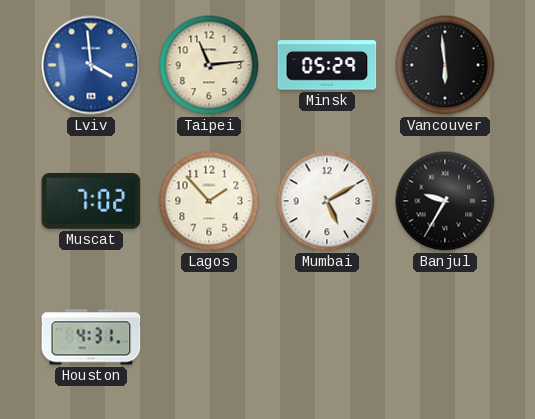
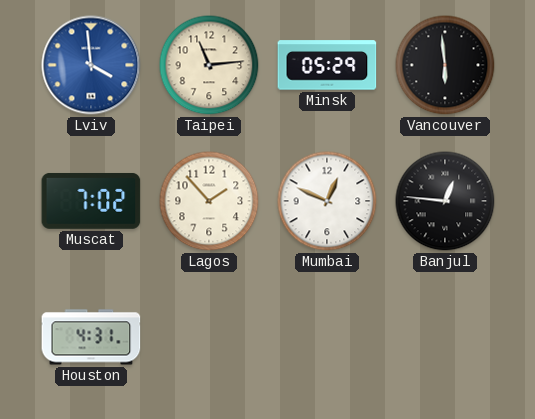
Mumbai: 5:10 -> 12:49
Banjul: 9:35 -> 12:46
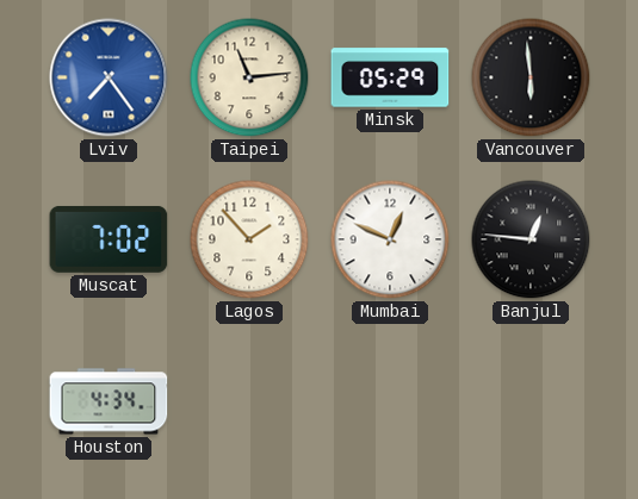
Lviv: 3:59 -> 7:24
Houston: 4:31 -> 4:34
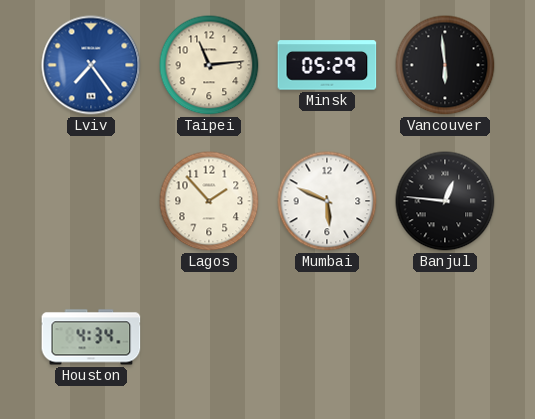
Muscat: 7:02 -> none
Mumbai: 12:49 -> 5:49
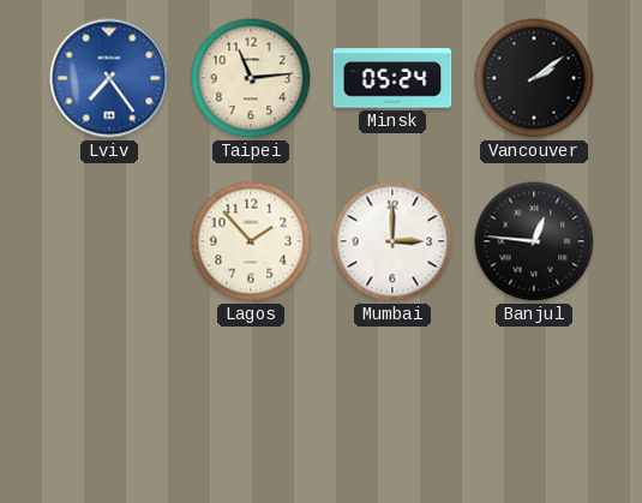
Minsk: 05:29 -> 05:24
Vancouver: 5:59 -> 2:09
Mumbai: 5:49 -> 3:00
Houston: 4:34 -> none
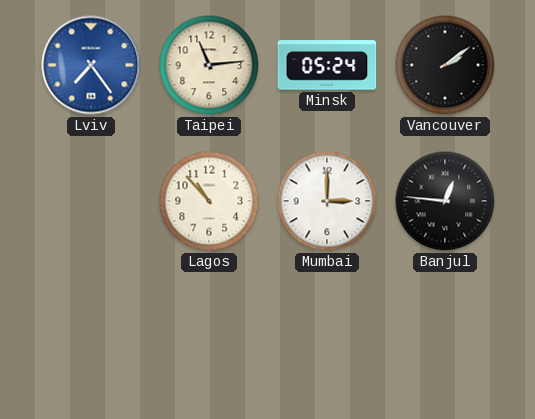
Lagos: 1:53 -> 10:53
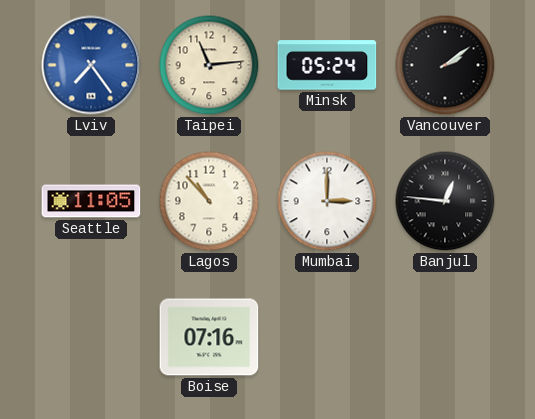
Seattle: none -> 11:05
Boise: none -> 07:16
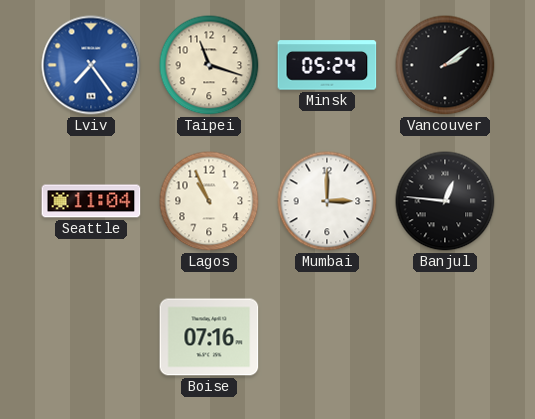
Taipei: 11:14 -> 11:18
Seattle: 11:05 -> 11:04
Lagos: 10:53 -> 10:56
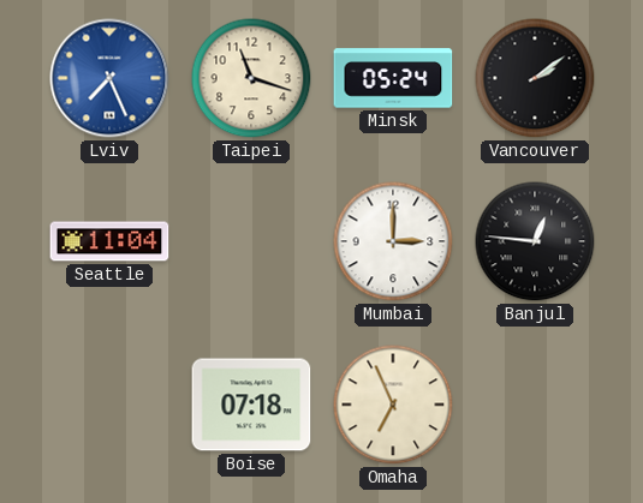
Lviv: 7:24 -> 7:26
Lagos: 10:56 -> none
Boise: 07:16 -> 07:18
Omaha: none -> 6:56
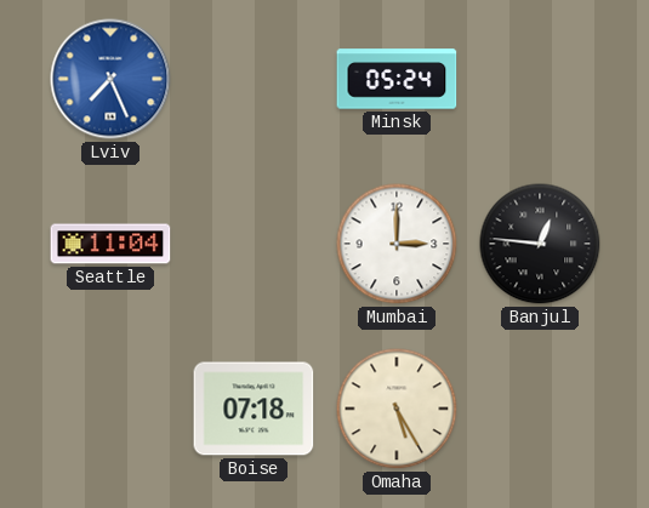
Taipei: 11:18 -> none
Vancouver: 2:09 -> none
Omaha: 6:56 -> 5:25
